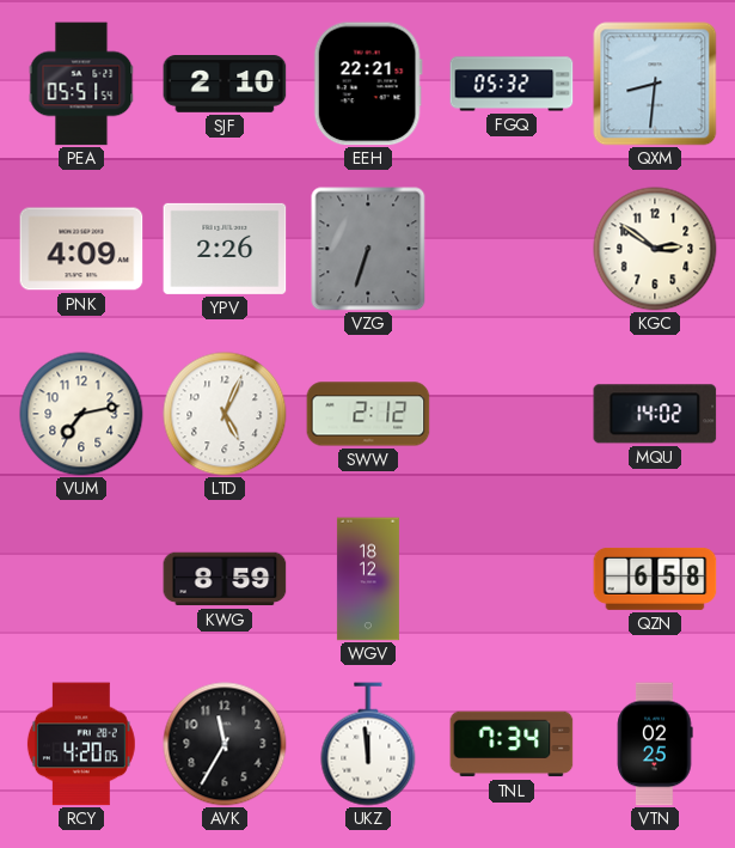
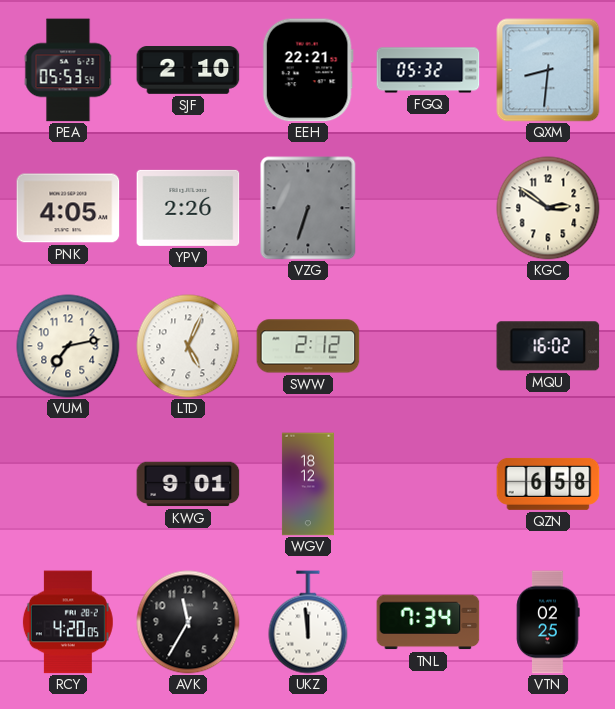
PEA: 05:51 -> 05:53
PNK: 4:09 -> 4:05
MQU: 14:02 -> 16:02
KWG: 8:59 -> 9:01
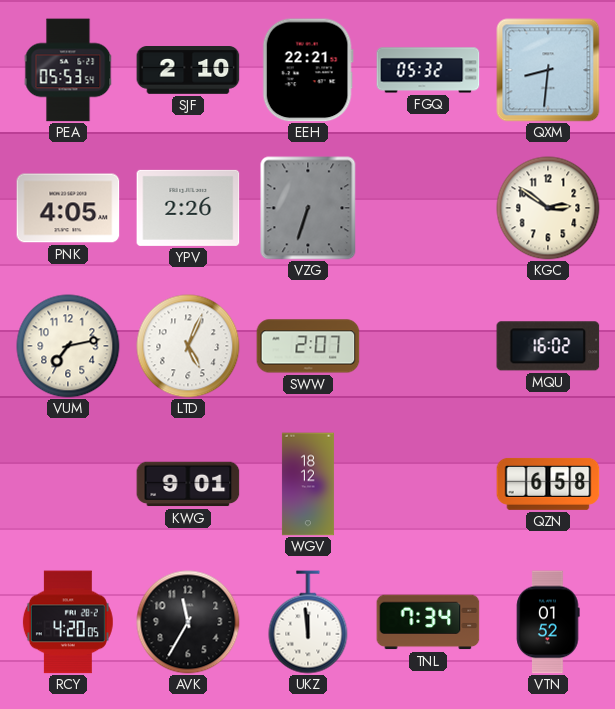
SWW: 2:12 -> 2:07
VTN: 02:25 -> 01:52
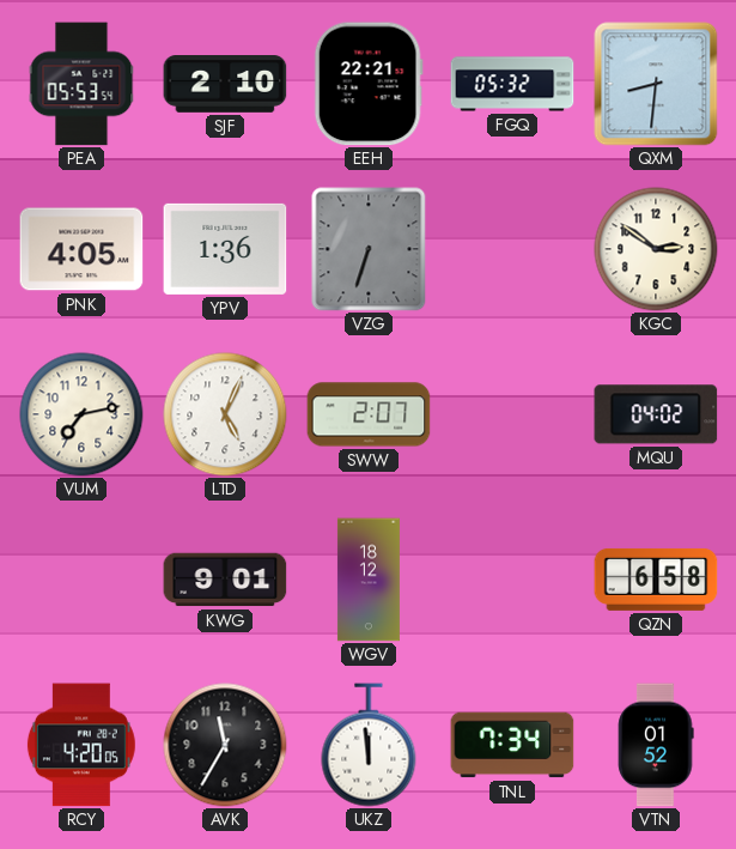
YPV: 2:26 -> 1:36
MQU: 16:02 -> 04:02
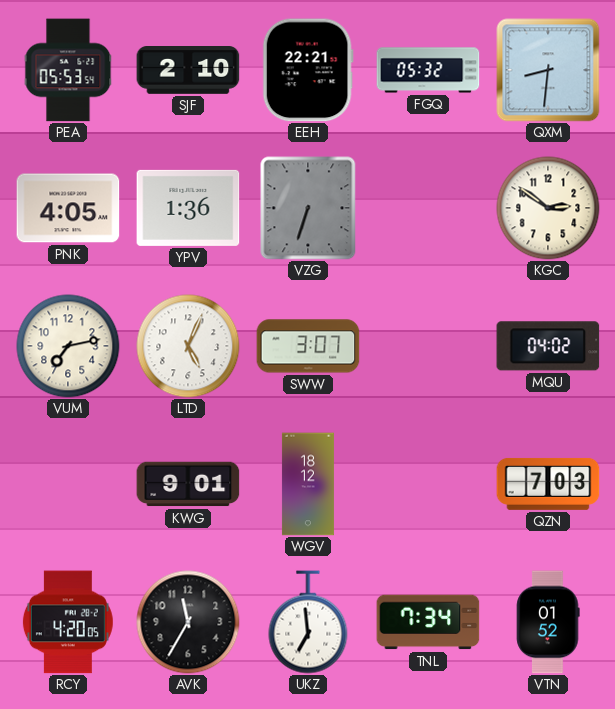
SWW: 2:07 -> 3:07
QZN: 6:58 -> 7:03
UKZ: 11:59 -> 6:59
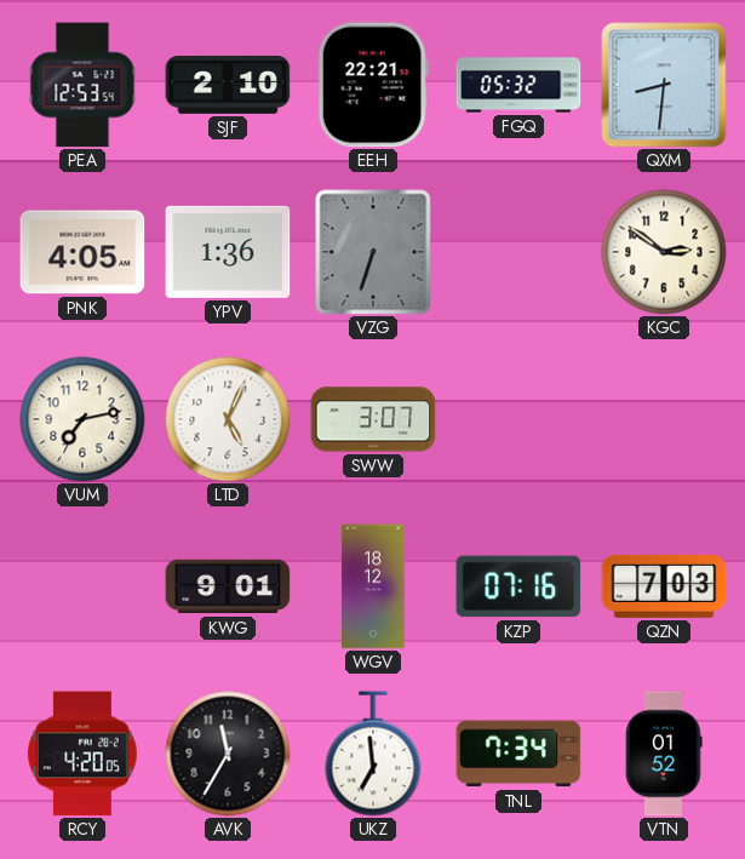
PEA: 05:53 -> 12:53
MQU: 04:02 -> none
KZP: none -> 07:16
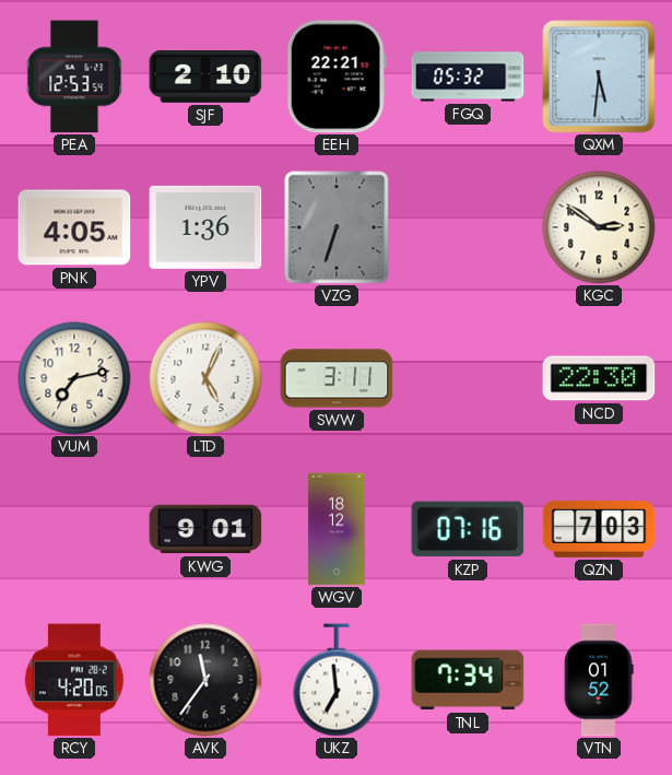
QXM: 8:31 -> 5:31
SWW: 3:07 -> 3:11
NCD: none -> 22:30
AVK: 11:35 -> 11:36
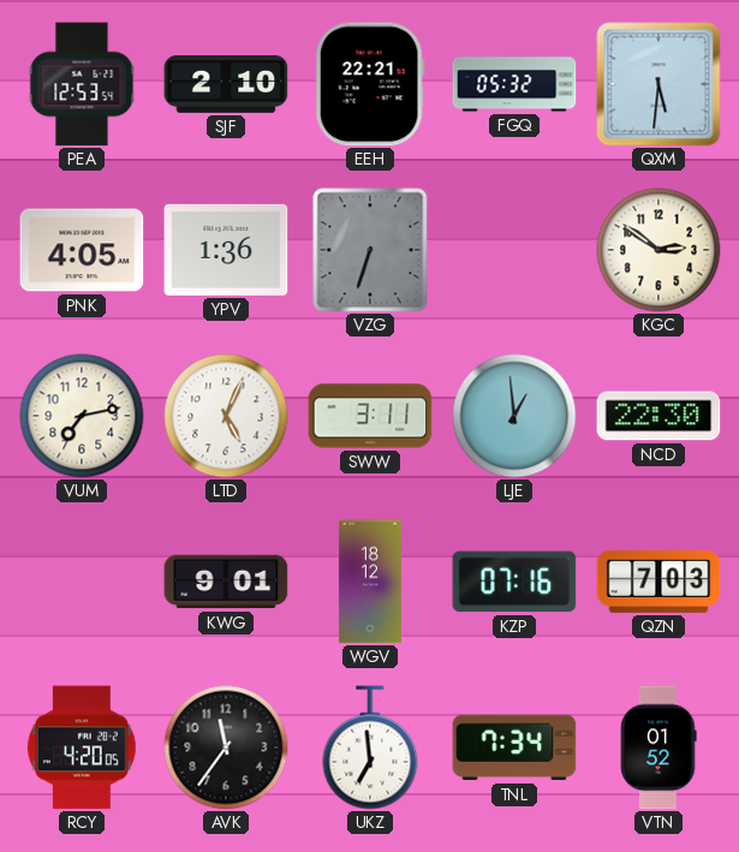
LJE: none -> 12:59
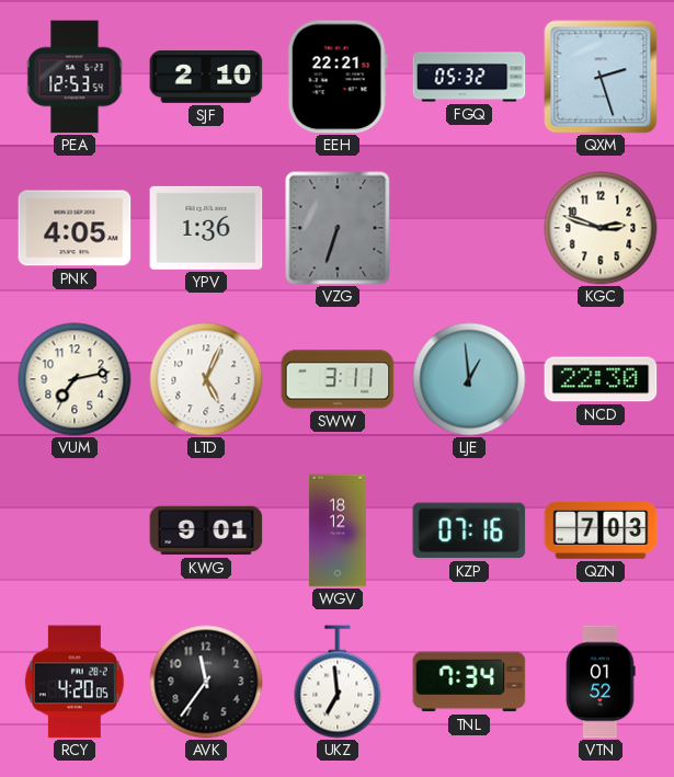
QXM: 5:31 -> 2:27
KGC: 2:51 -> 2:48
